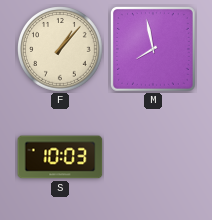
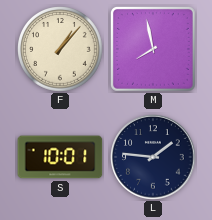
S: 10:03 -> 10:01
L: none -> 1:46
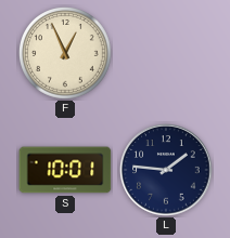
F: 1:07 -> 12:56
M: 7:58 -> none
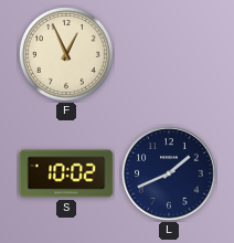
S: 10:01 -> 10:02
L: 1:46 -> 1:41
